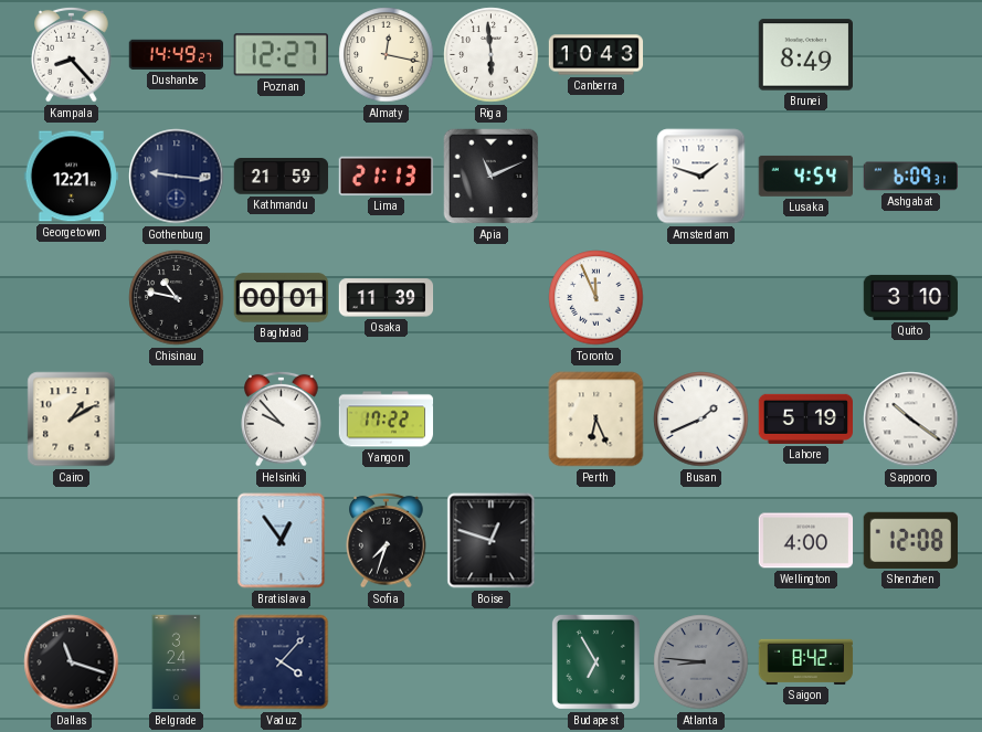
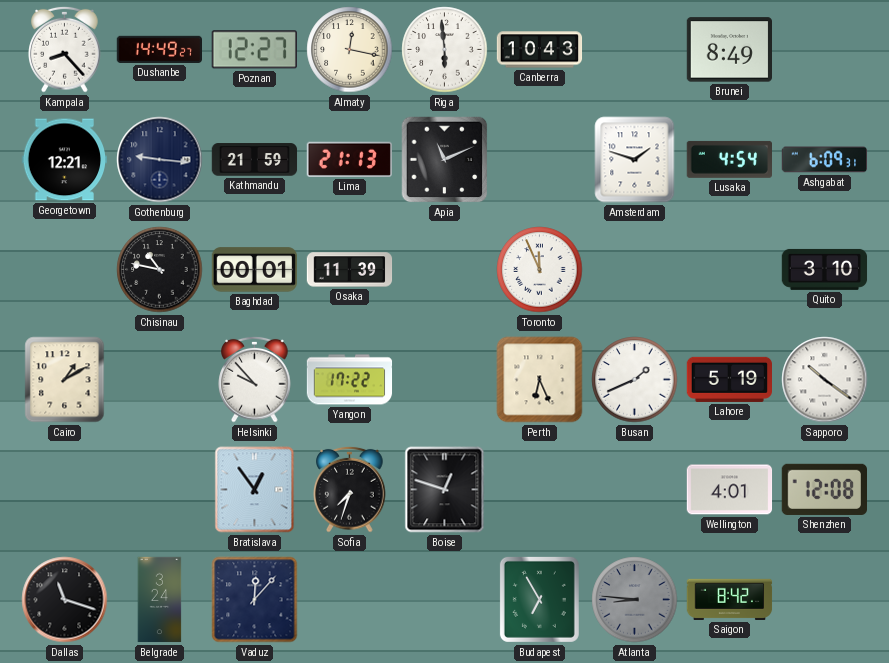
Wellington: 4:00 -> 4:01
Vaduz: 4:07 -> 12:07
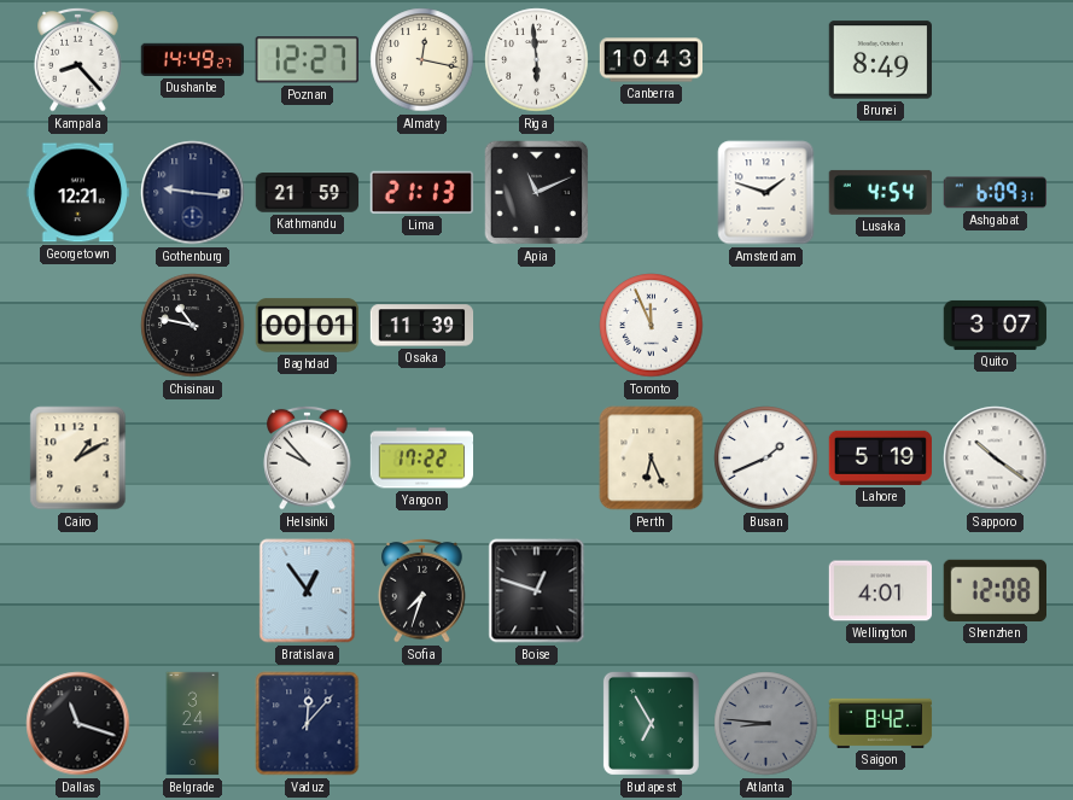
Quito: 3:10 -> 3:07
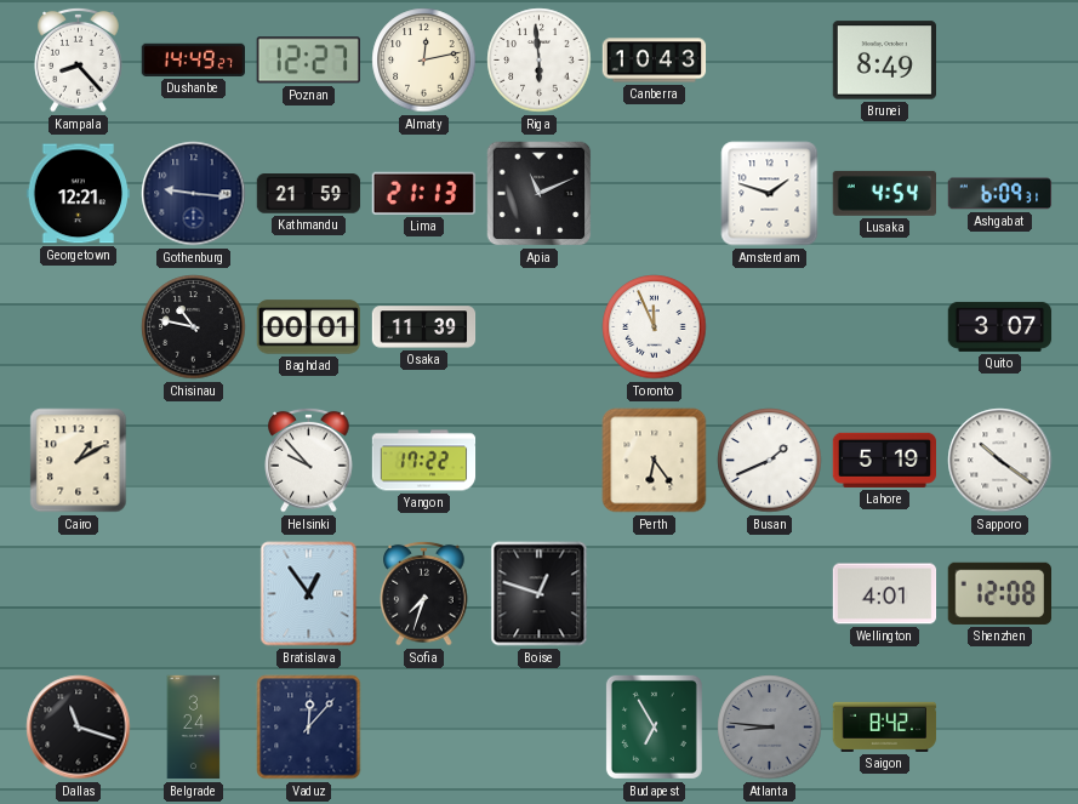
Almaty: 12:17 -> 12:13
Perth: 6:26 -> 6:24
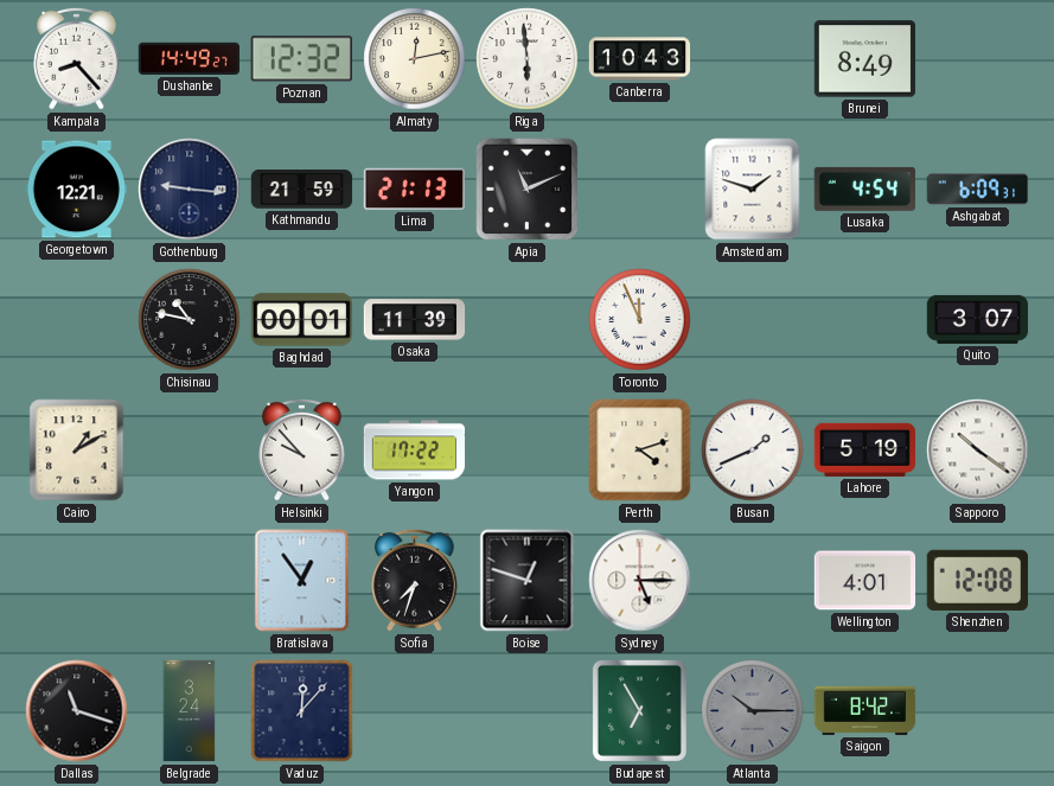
Poznan: 12:27 -> 12:32
Perth: 6:24 -> 4:12
Sydney: none -> 5:15
Atlanta: 8:46 -> 10:15
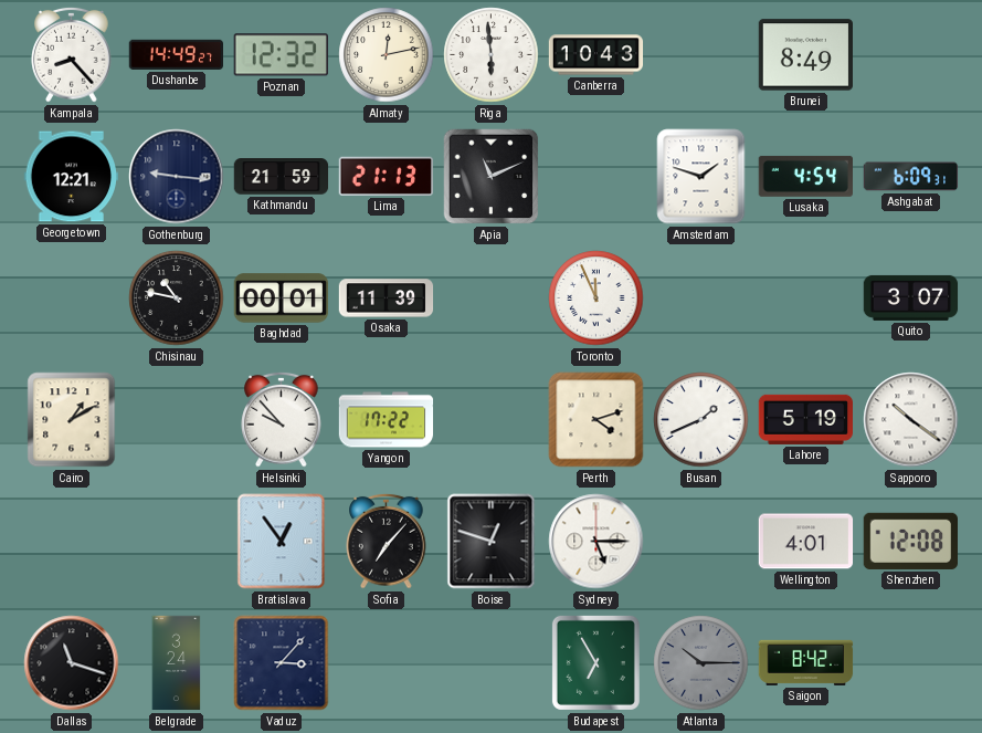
Sofia: 7:33 -> 7:07
Vaduz: 12:07 -> 3:07
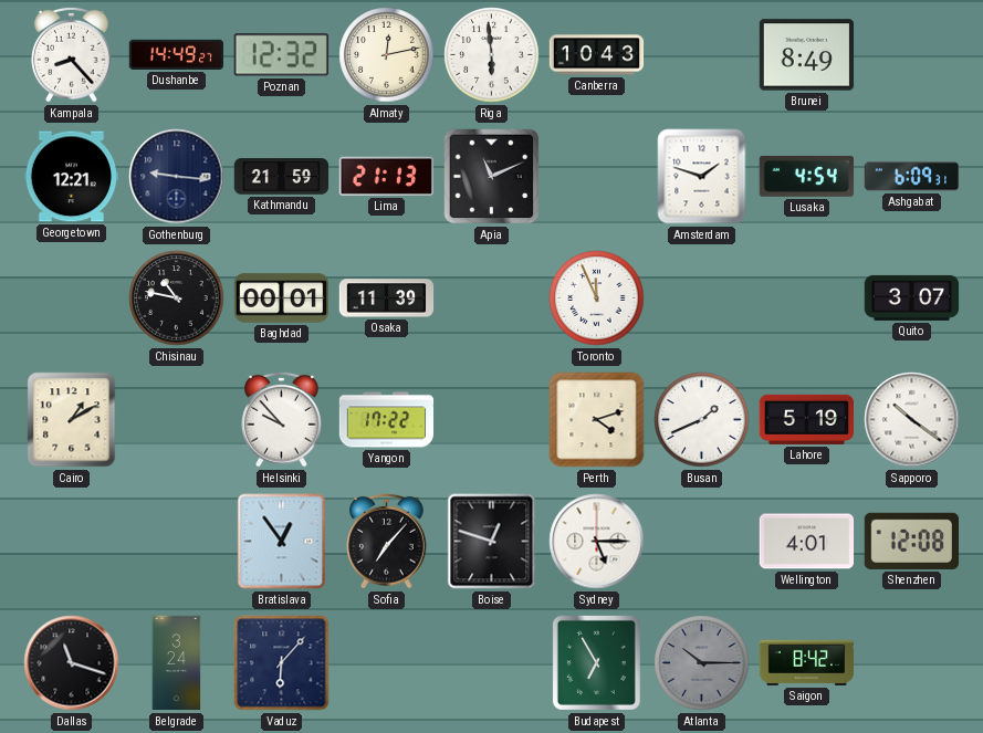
Vaduz: 3:07 -> 6:07
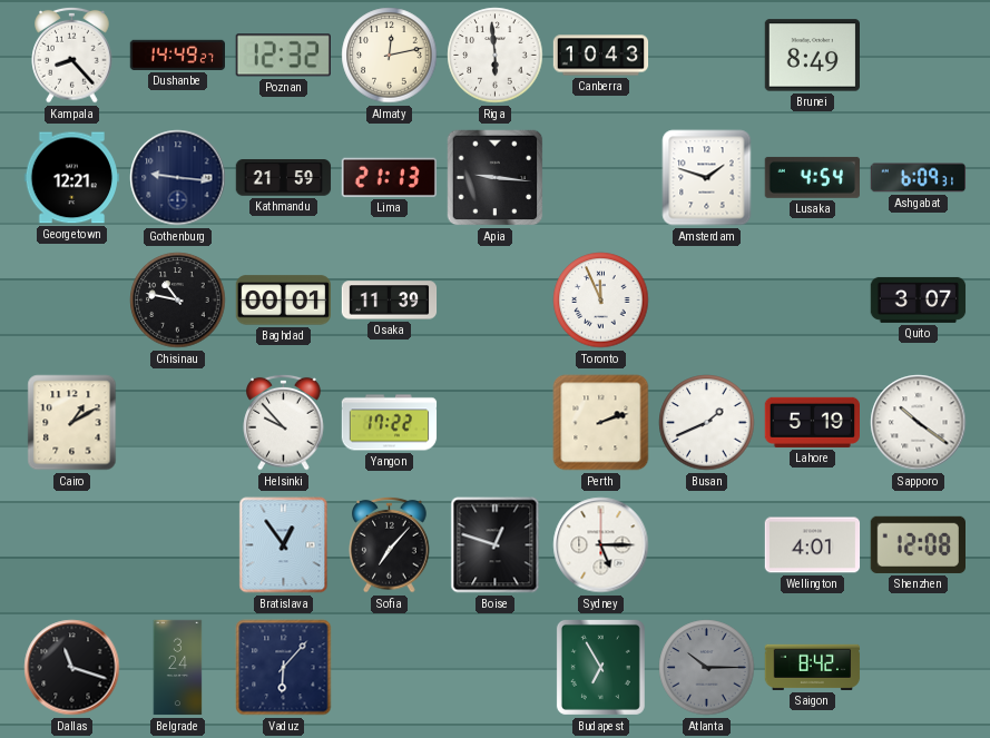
Apia: 11:11 -> 9:16
Perth: 4:12 -> 2:12
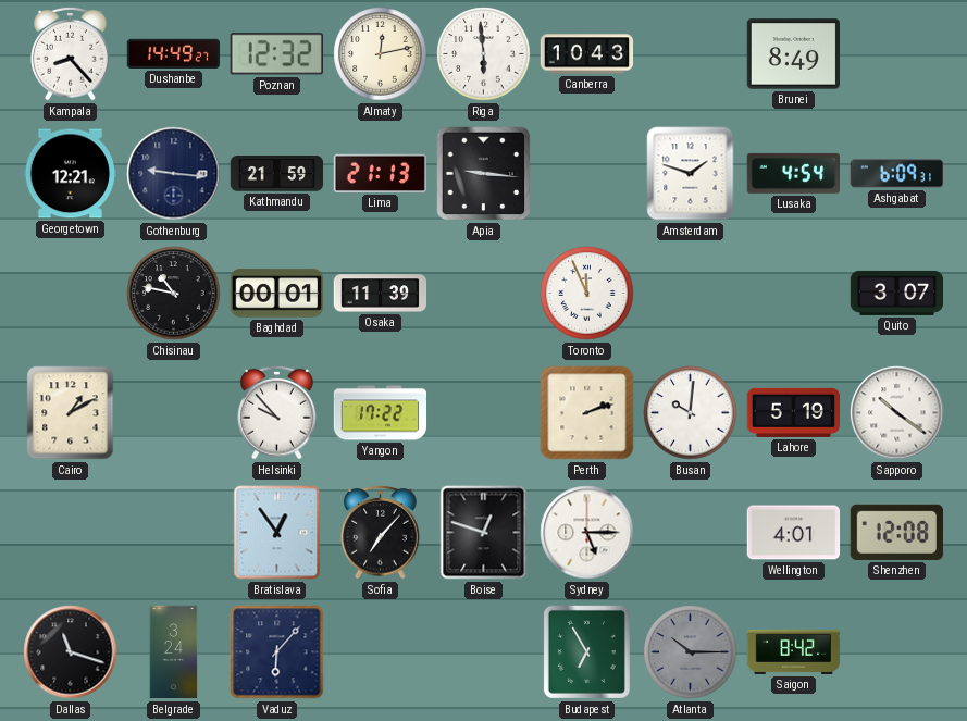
Busan: 1:41 -> 10:01
